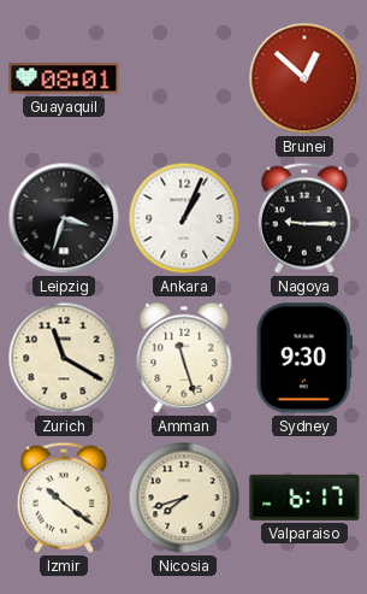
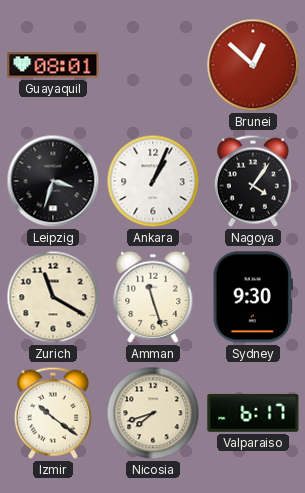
Nagoya: 9:15 -> 4:06
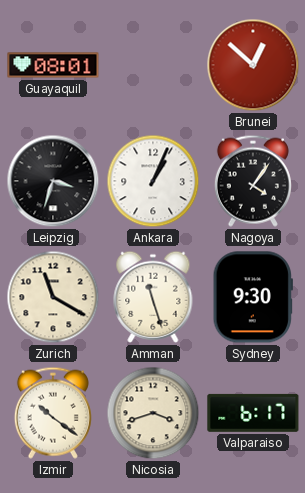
Nicosia: 7:42 -> 3:42
